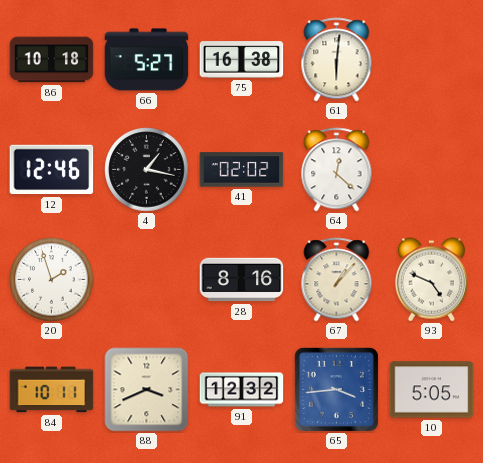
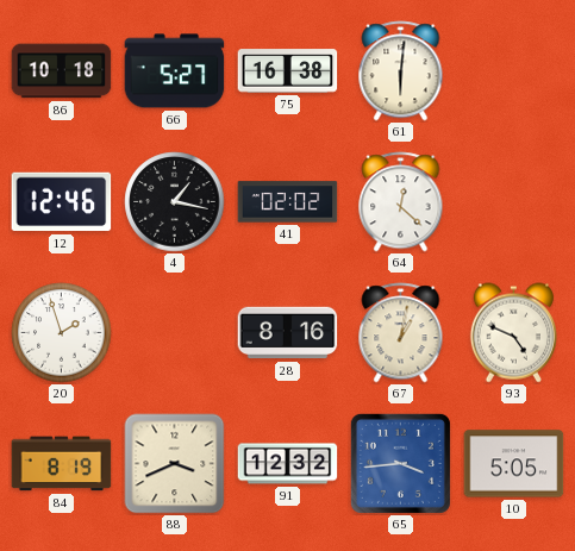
67: 1:07 -> 1:02
84: 10:11 -> 8:19
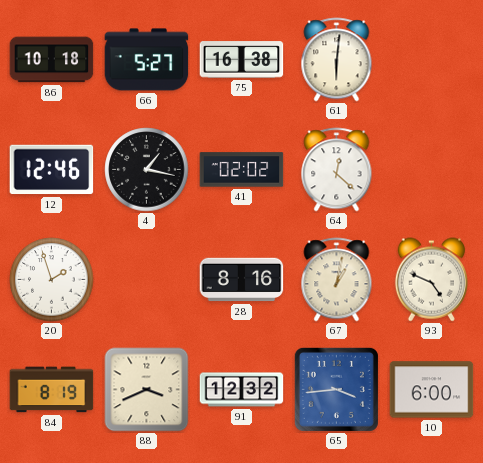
10: 5:05 -> 6:00
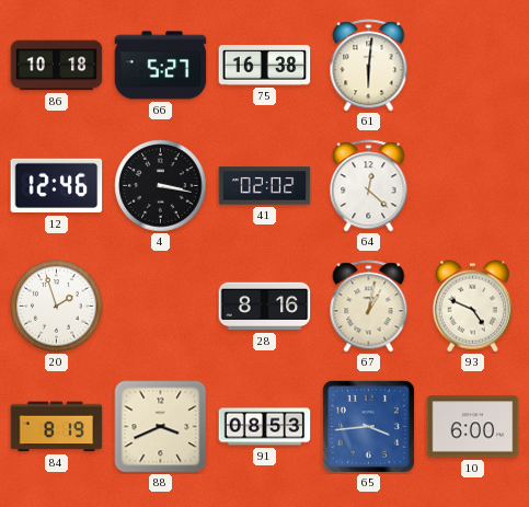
4: 1:17 -> 3:17
91: 12:32 -> 08:53
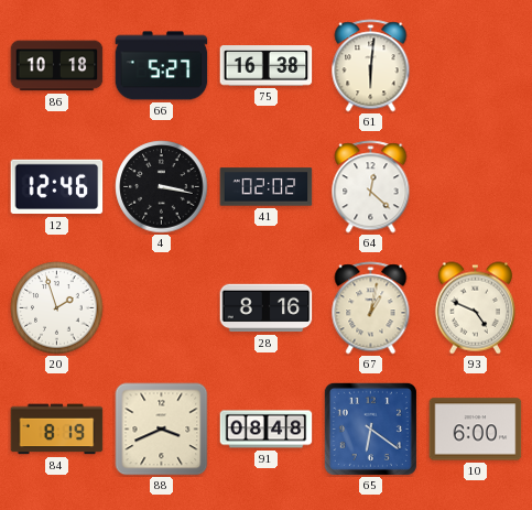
91: 08:53 -> 08:48
65: 3:44 -> 6:21
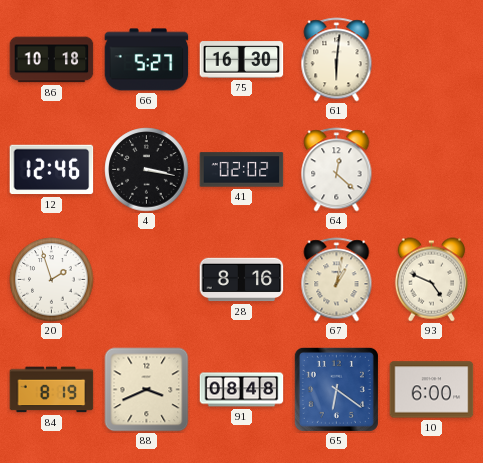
75: 16:38 -> 16:30
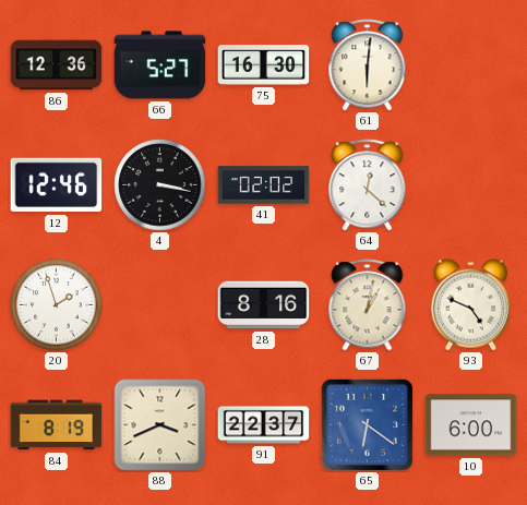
86: 10:18 -> 12:36
91: 08:48 -> 22:37
